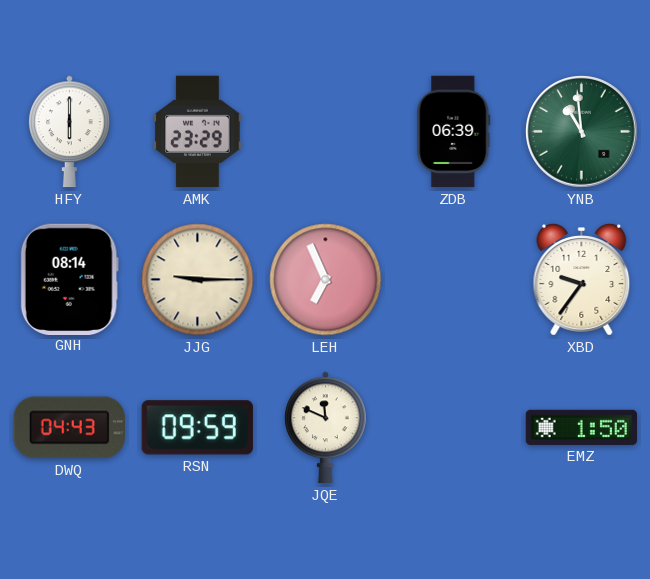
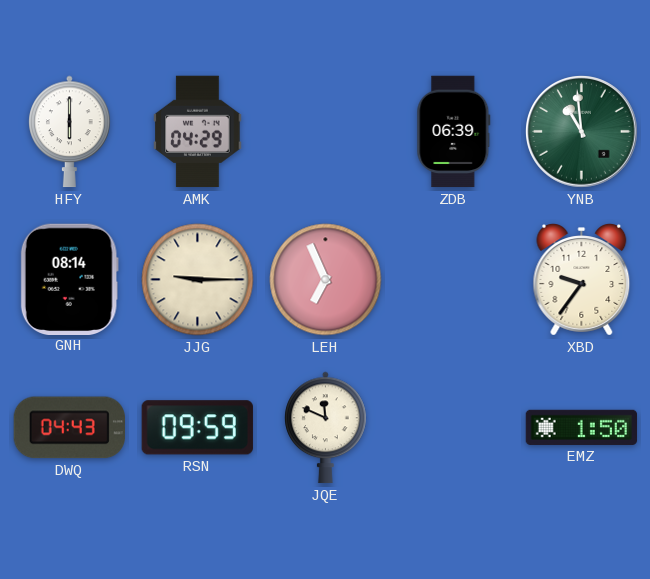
AMK: 23:29 -> 04:29
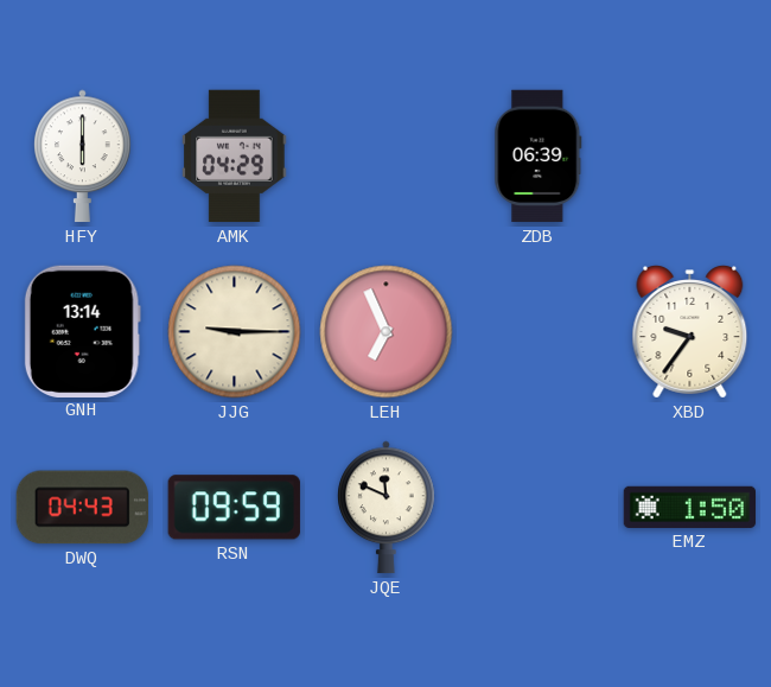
YNB: 10:59 -> none
GNH: 08:14 -> 13:14
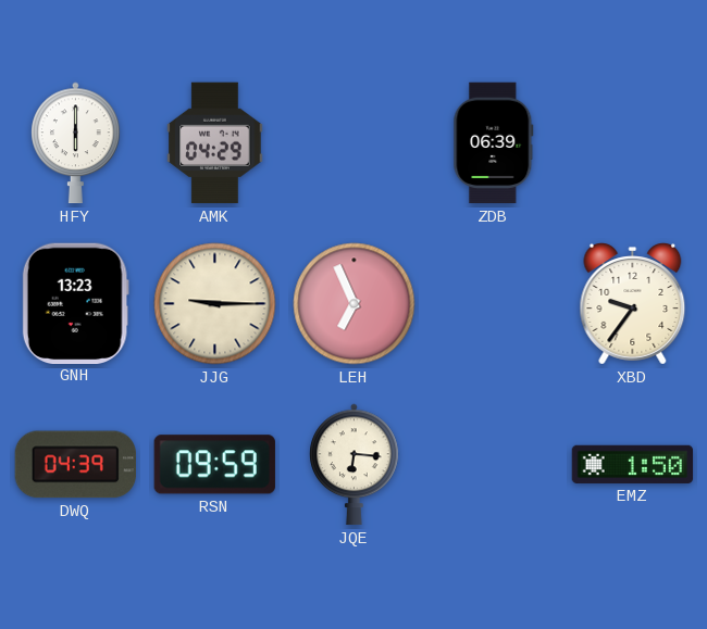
GNH: 13:14 -> 13:23
DWQ: 04:43 -> 04:39
JQE: 11:49 -> 6:16
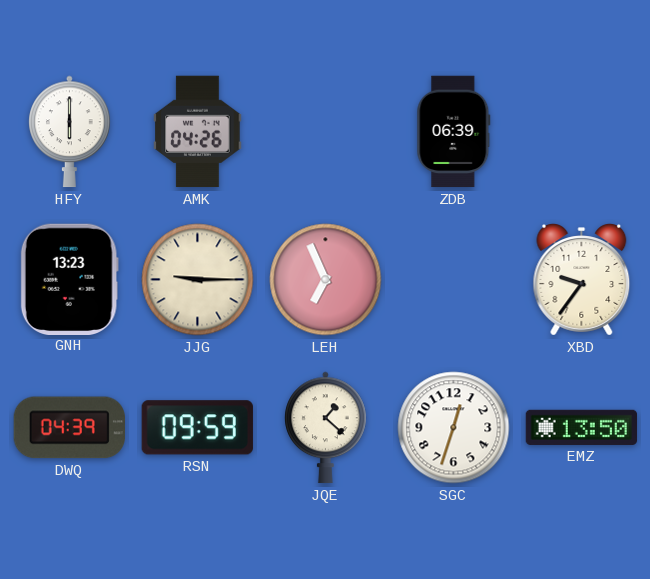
AMK: 04:29 -> 04:26
JQE: 6:16 -> 1:22
SGC: none -> 12:33
EMZ: 1:50 -> 13:50
